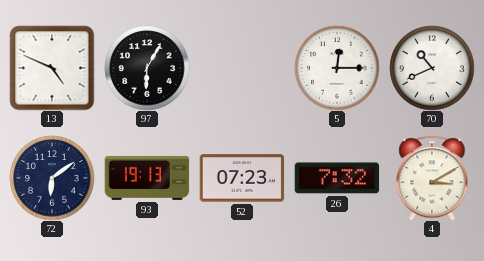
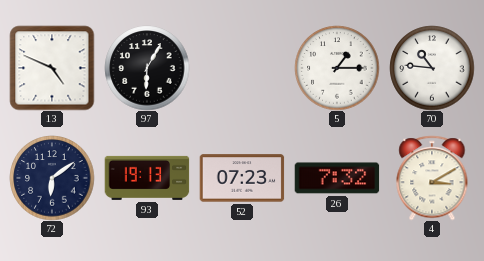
5: 12:15 -> 1:15
70: 10:41 -> 10:46
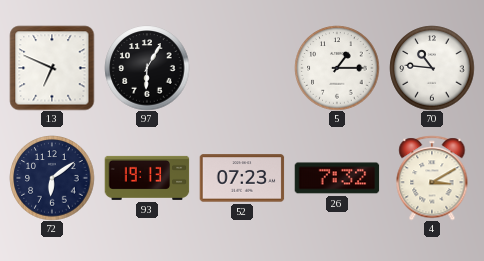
13: 4:49 -> 6:49
